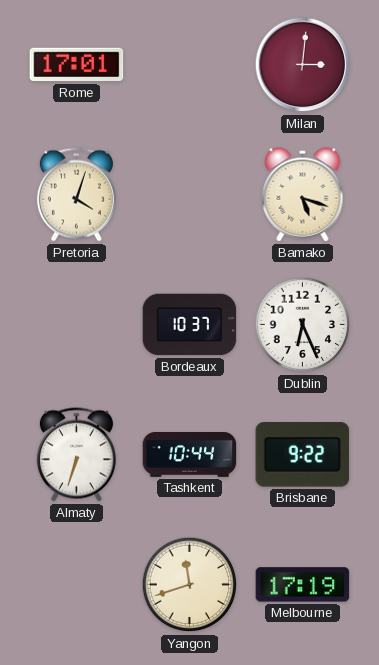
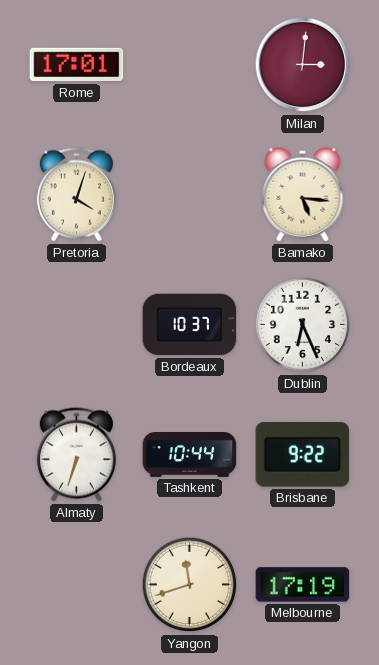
Bamako: 5:18 -> 5:16
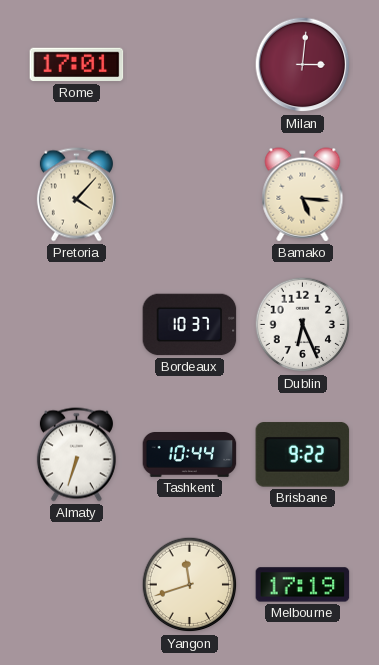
Pretoria: 4:03 -> 4:07
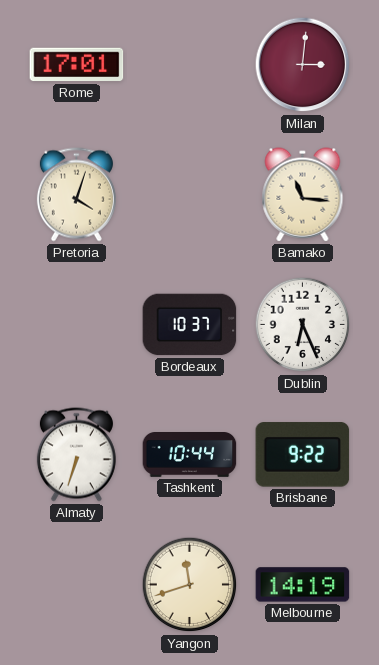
Pretoria: 4:07 -> 4:03
Bamako: 5:16 -> 11:16
Melbourne: 17:19 -> 14:19
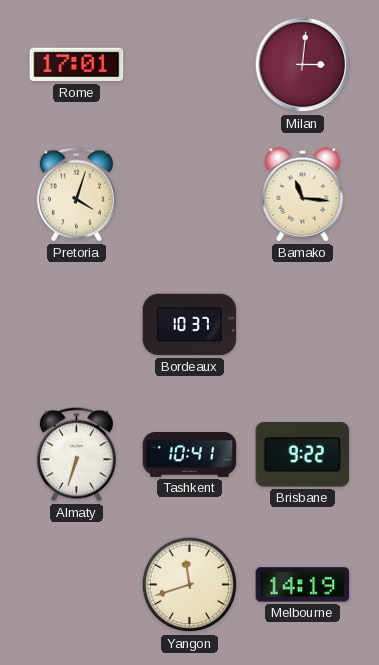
Dublin: 6:26 -> none
Tashkent: 10:44 -> 10:41
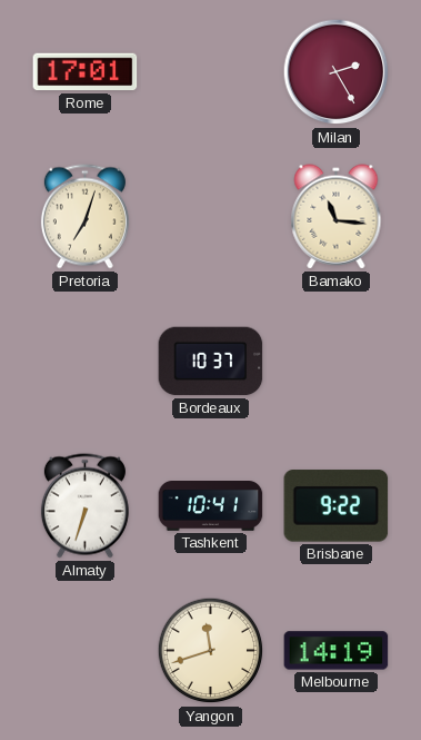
Milan: 3:01 -> 2:25
Pretoria: 4:03 -> 7:03
